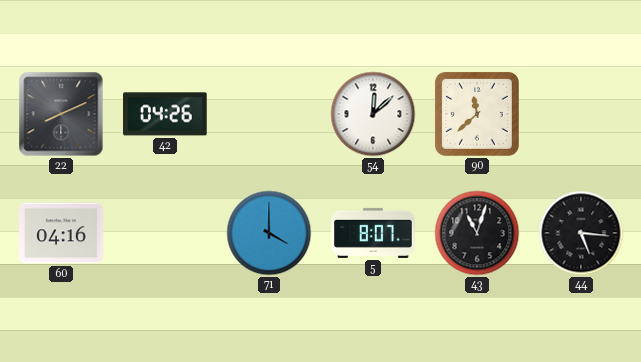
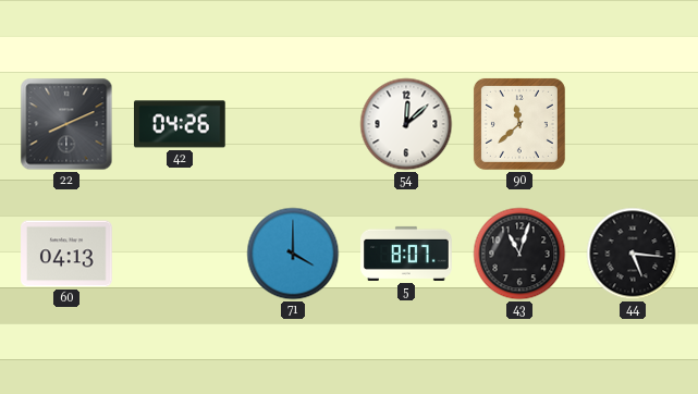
60: 04:16 -> 04:13
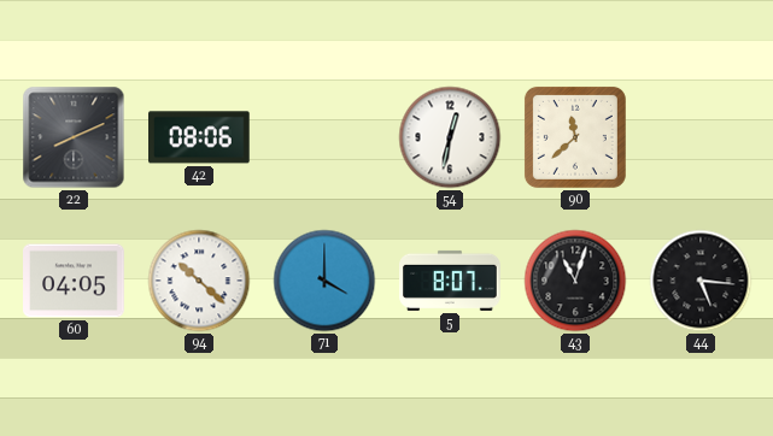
42: 04:26 -> 08:06
54: 12:08 -> 12:32
60: 04:13 -> 04:05
94: none -> 10:22
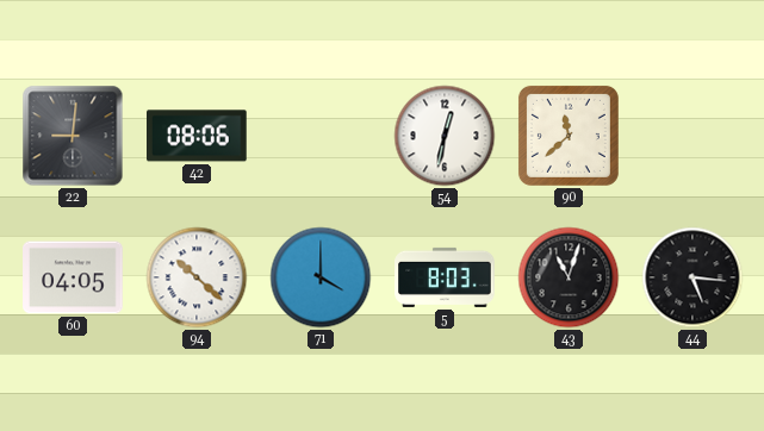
22: 8:11 -> 9:01
5: 8:07 -> 8:03
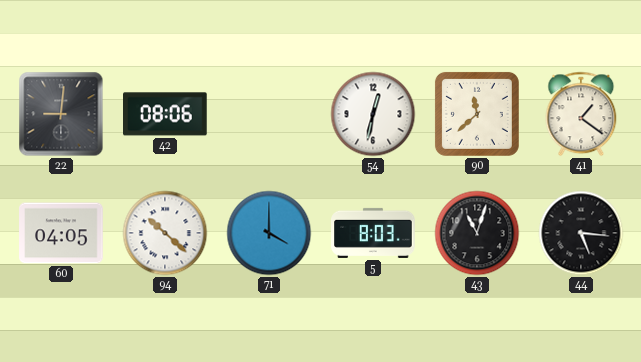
41: none -> 1:21
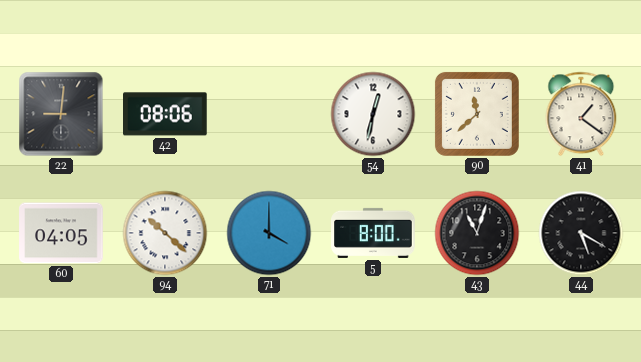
5: 8:03 -> 8:00
44: 5:16 -> 5:20
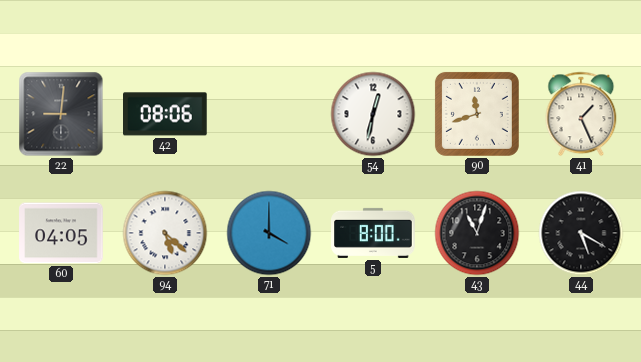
90: 11:38 -> 11:42
41: 1:21 -> 1:26
94: 10:22 -> 5:22
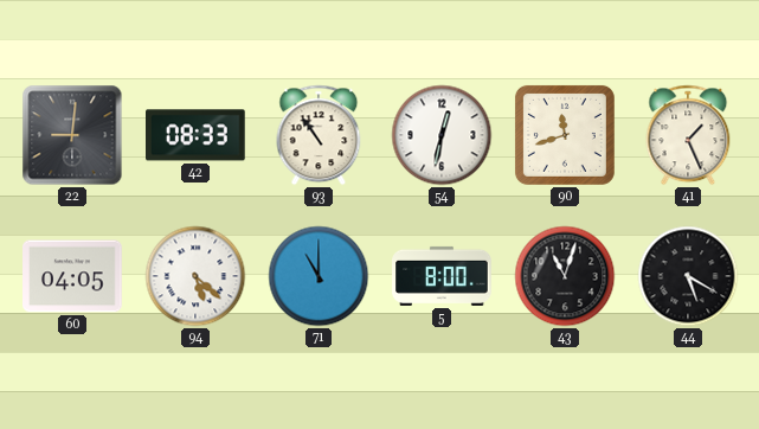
42: 08:06 -> 08:33
93: none -> 10:54
71: 4:00 -> 11:00
